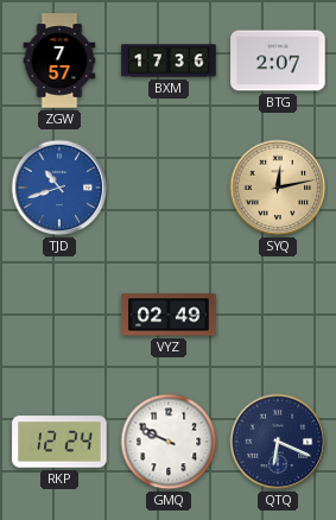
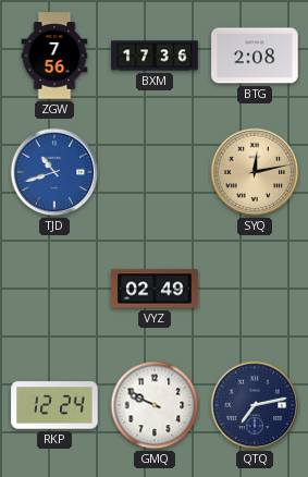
ZGW: 7:57 -> 7:56
BTG: 2:07 -> 2:08
QTQ: 6:19 -> 7:13
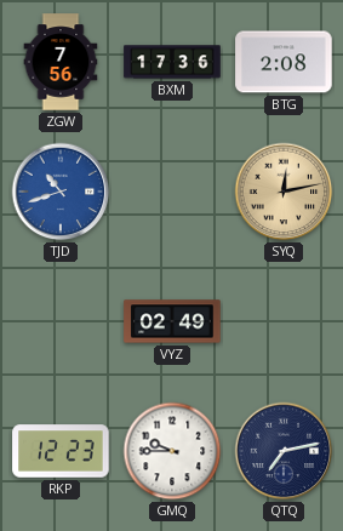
RKP: 12:24 -> 12:23
GMQ: 9:49 -> 9:45
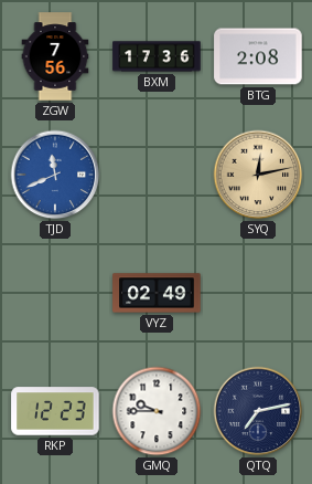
TJD: 10:42 -> 11:41
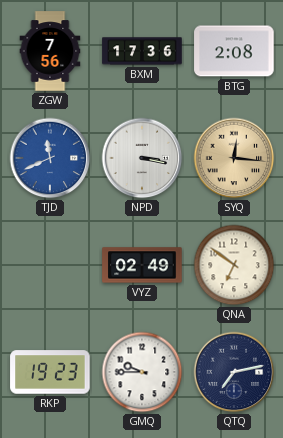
NPD: none -> 3:17
SYQ: 12:13 -> 12:16
QNA: none -> 6:51
RKP: 12:23 -> 19:23
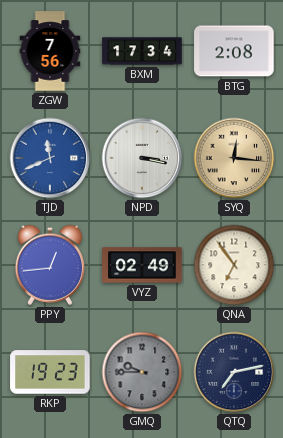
BXM: 17:36 -> 17:34
PPY: none -> 12:44
QNA: 6:51 -> 6:54
GMQ dial: white -> grey
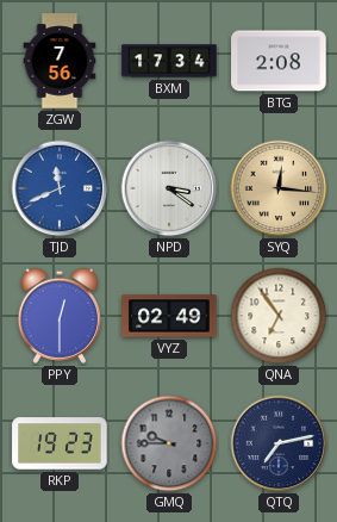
NPD: 3:17 -> 3:21
PPY: 12:44 -> 12:30
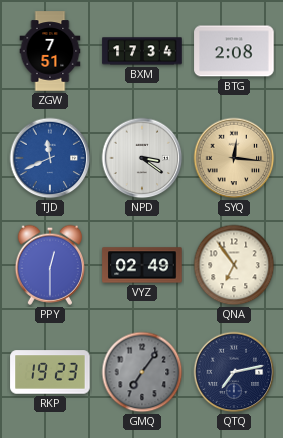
ZGW: 7:56 -> 7:51
GMQ: 9:45 -> 7:06
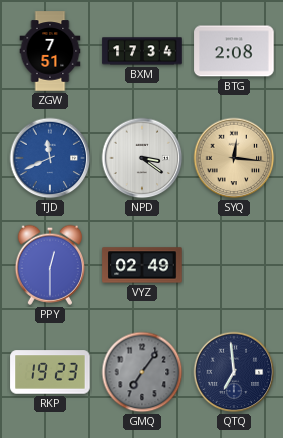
QNA: 6:54 -> none
QTQ: 7:13 -> 6:59
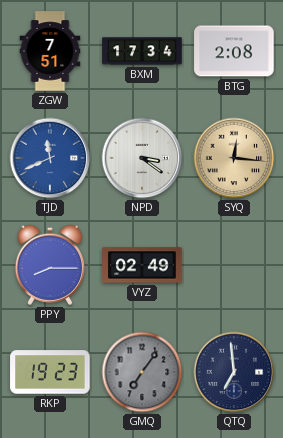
PPY: 12:30 -> 8:15
